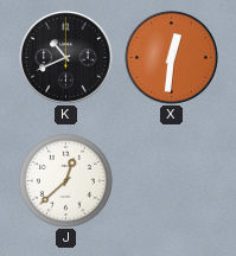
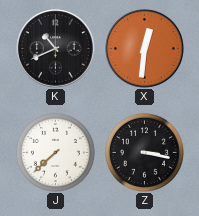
J: 12:38 -> 7:38
Z: none -> 3:17
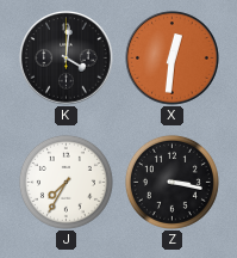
K: 10:41 -> 4:01
J: 7:38 -> 7:35
